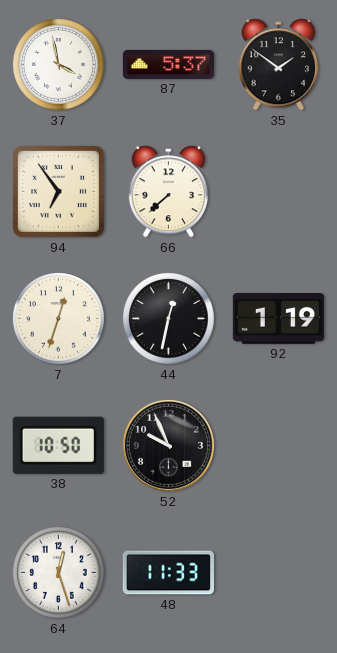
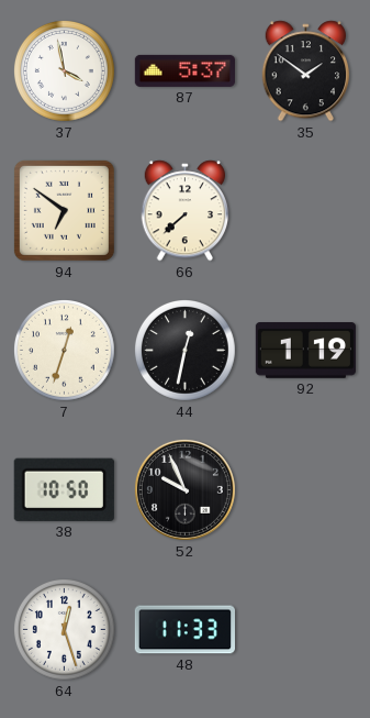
94: 6:54 -> 6:51
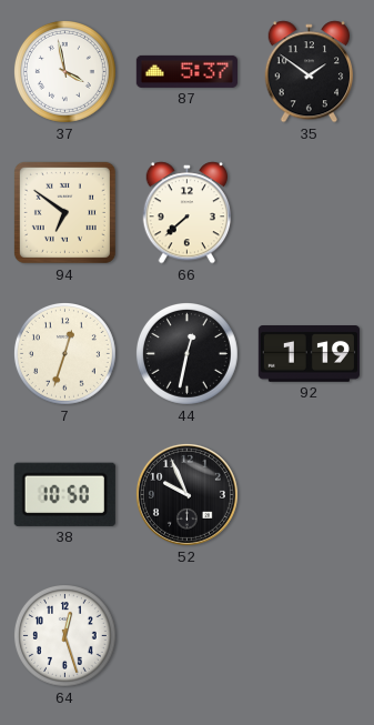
48: 11:33 -> none
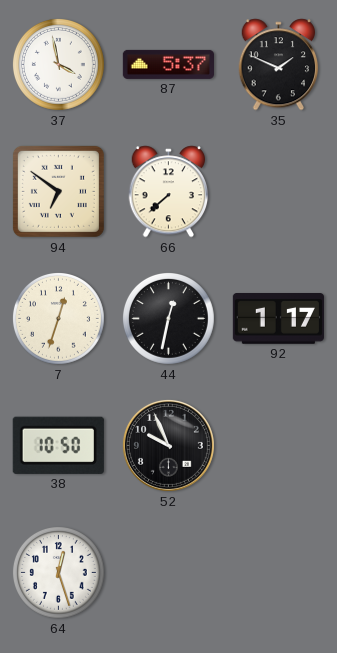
35: 1:51 -> 1:49
92: 1:19 -> 1:17
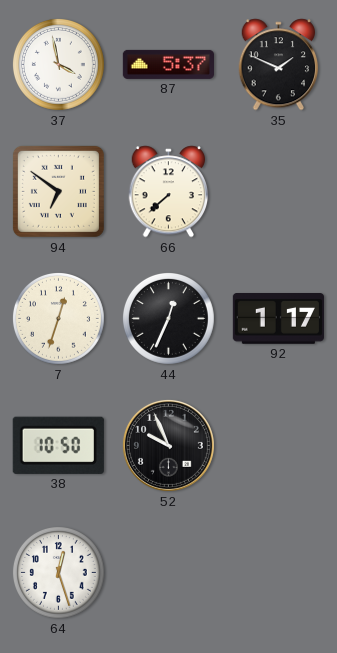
44: 12:32 -> 12:34
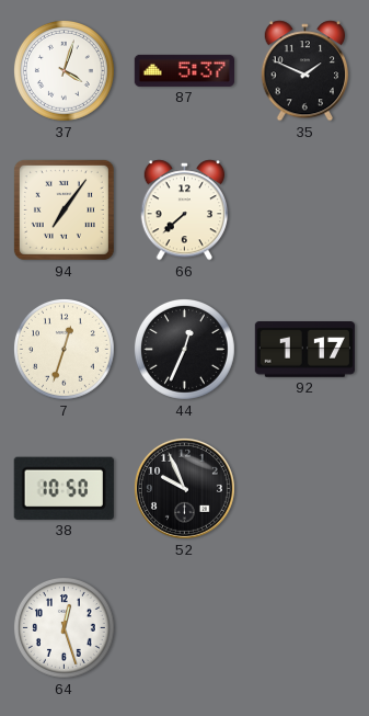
37: 3:58 -> 4:03
94: 6:51 -> 7:06
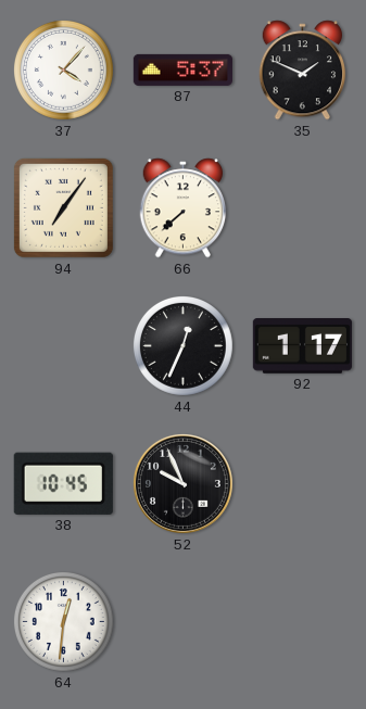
37: 4:03 -> 4:07
7: 12:33 -> none
38: 10:50 -> 10:45
64: 12:27 -> 12:31
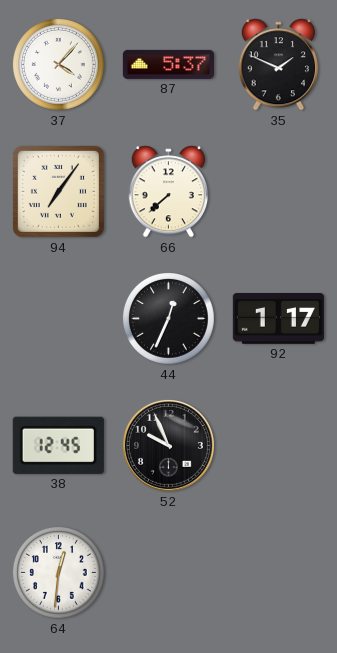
38: 10:45 -> 12:45
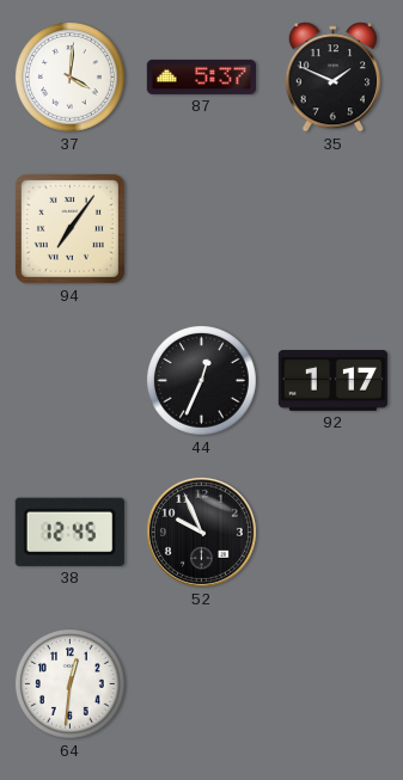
37: 4:07 -> 4:01
66: 7:38 -> none
